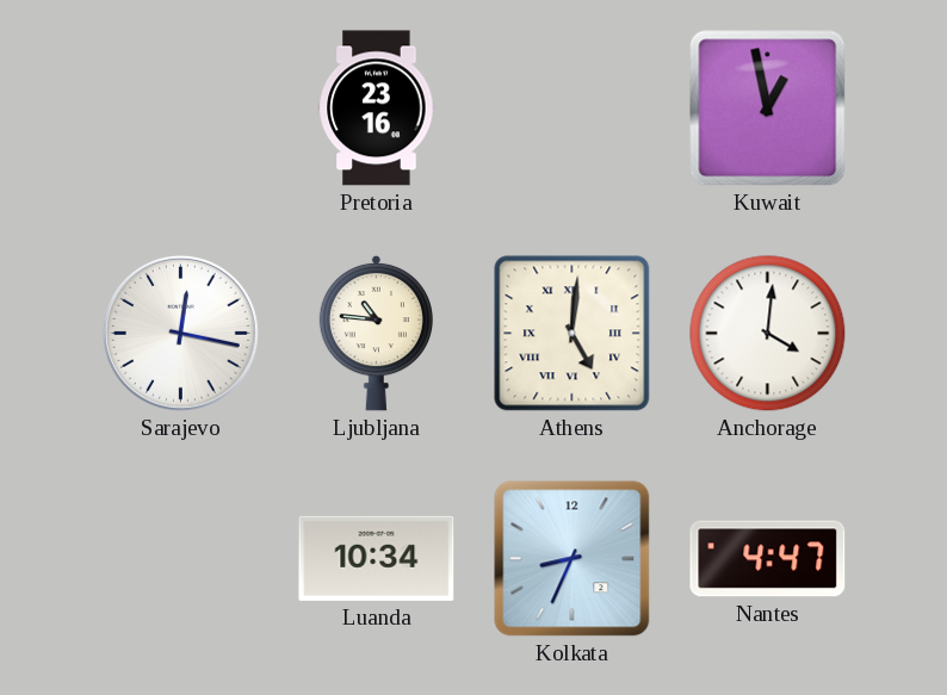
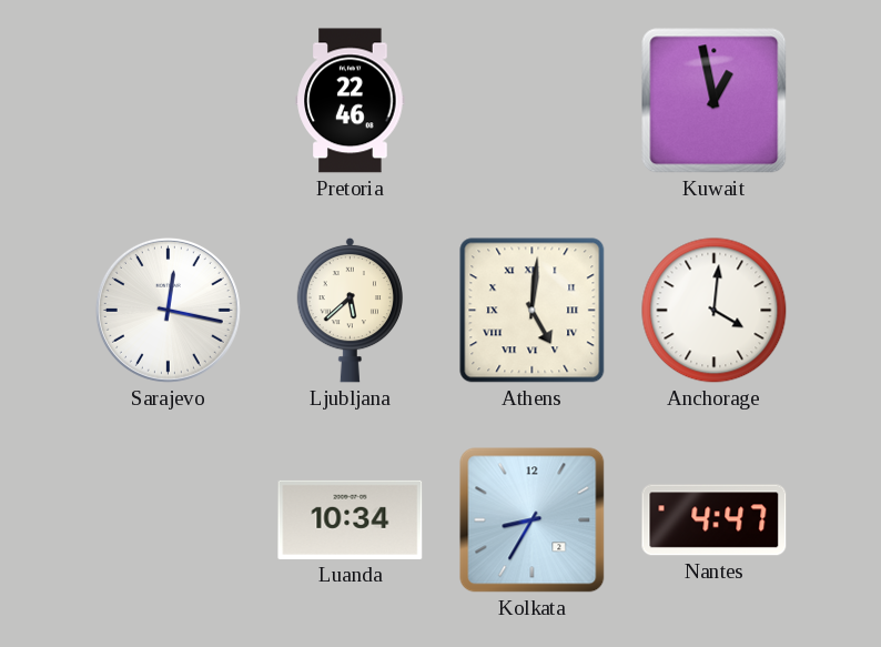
Pretoria: 23:16 -> 22:46
Ljubljana: 10:46 -> 5:38
Kolkata: 8:34 -> 8:35
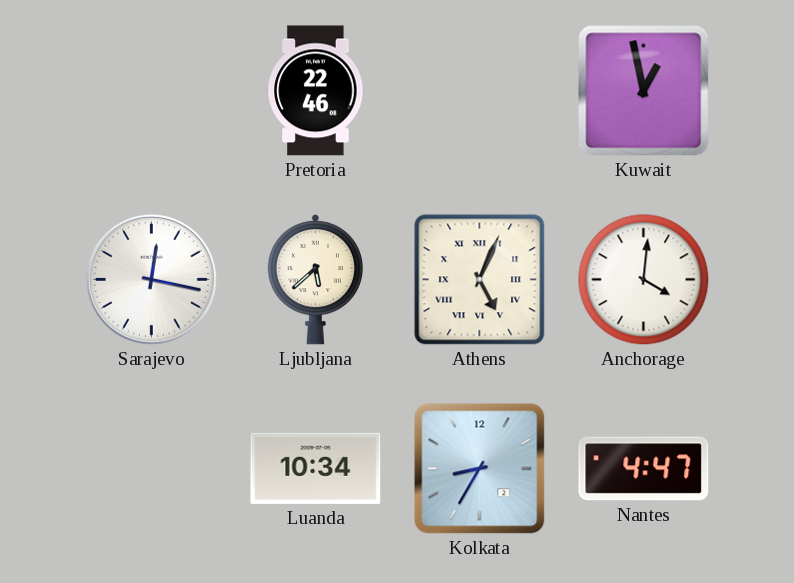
Athens: 5:01 -> 5:04
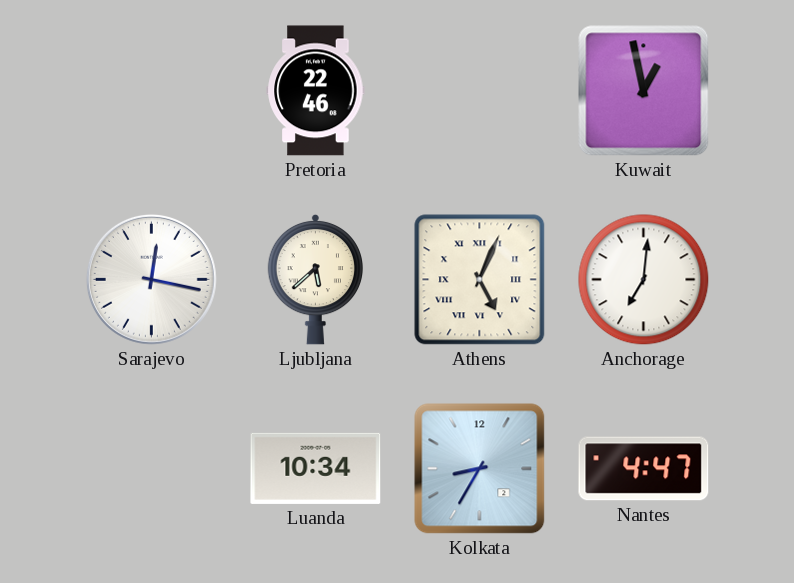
Anchorage: 4:01 -> 7:01
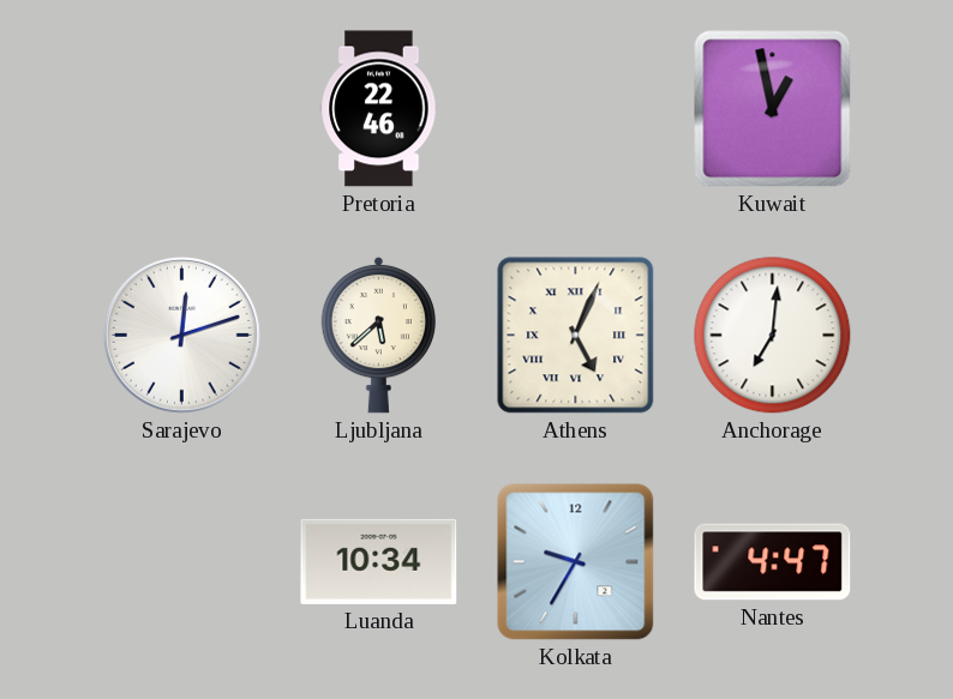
Sarajevo: 12:17 -> 12:12
Kolkata: 8:35 -> 9:35
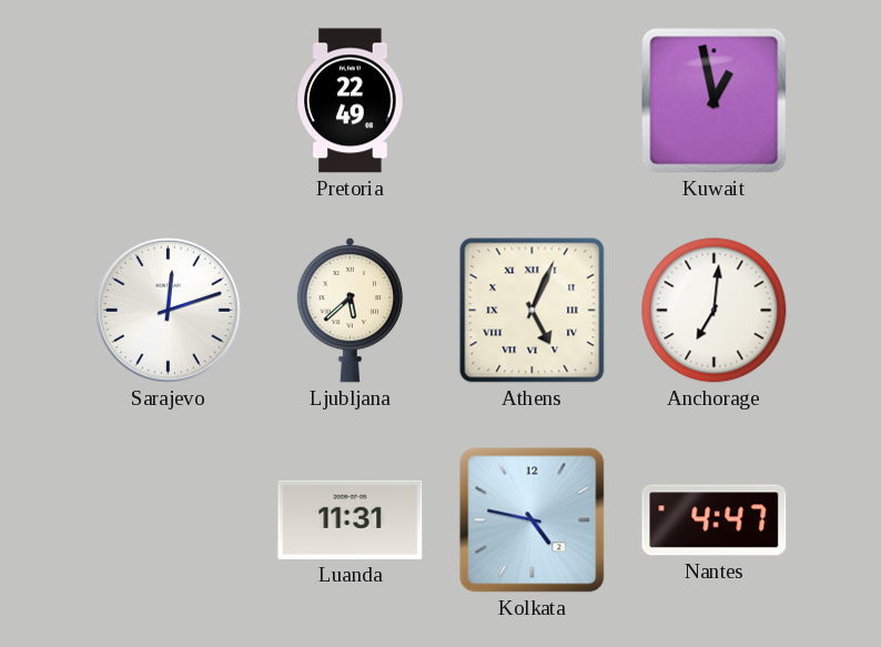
Pretoria: 22:46 -> 22:49
Luanda: 10:34 -> 11:31
Kolkata: 9:35 -> 4:47
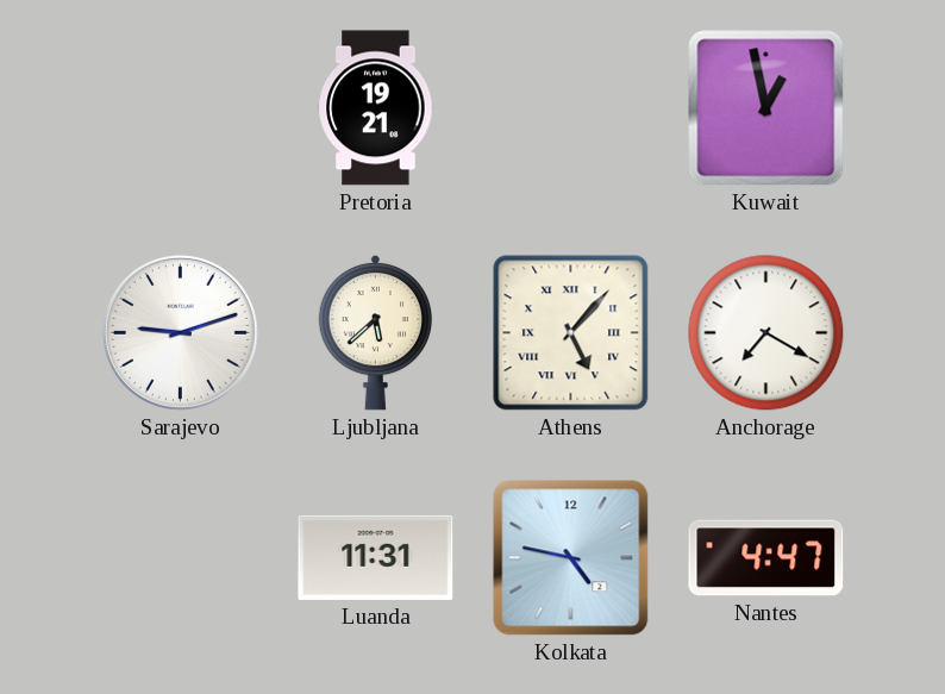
Pretoria: 22:49 -> 19:21
Sarajevo: 12:12 -> 9:12
Athens: 5:04 -> 5:07
Anchorage: 7:01 -> 7:20
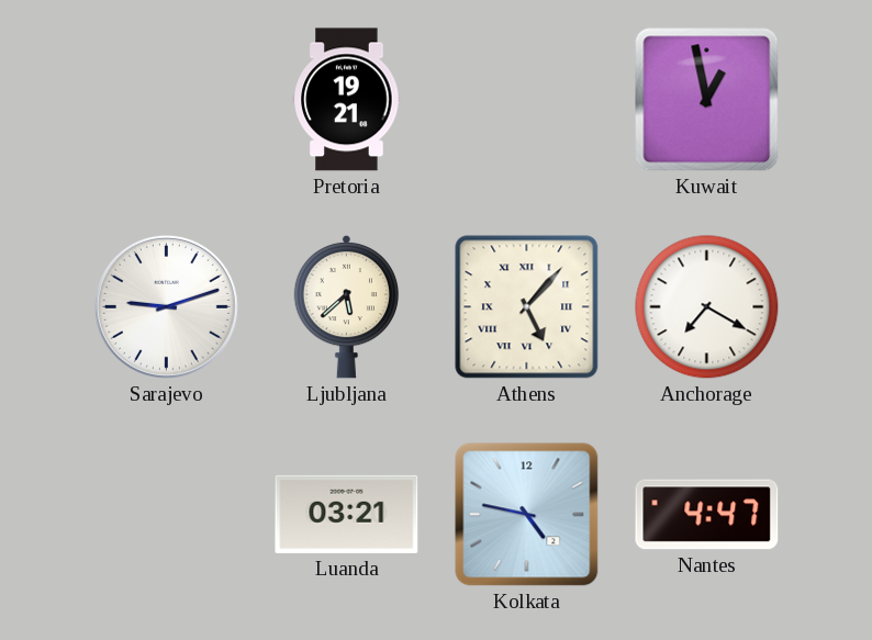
Luanda: 11:31 -> 03:21
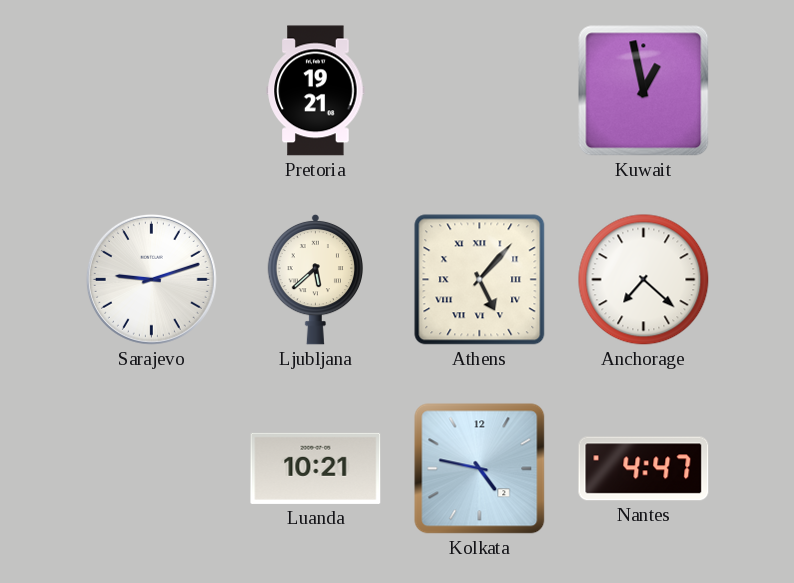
Anchorage: 7:20 -> 7:22
Luanda: 03:21 -> 10:21
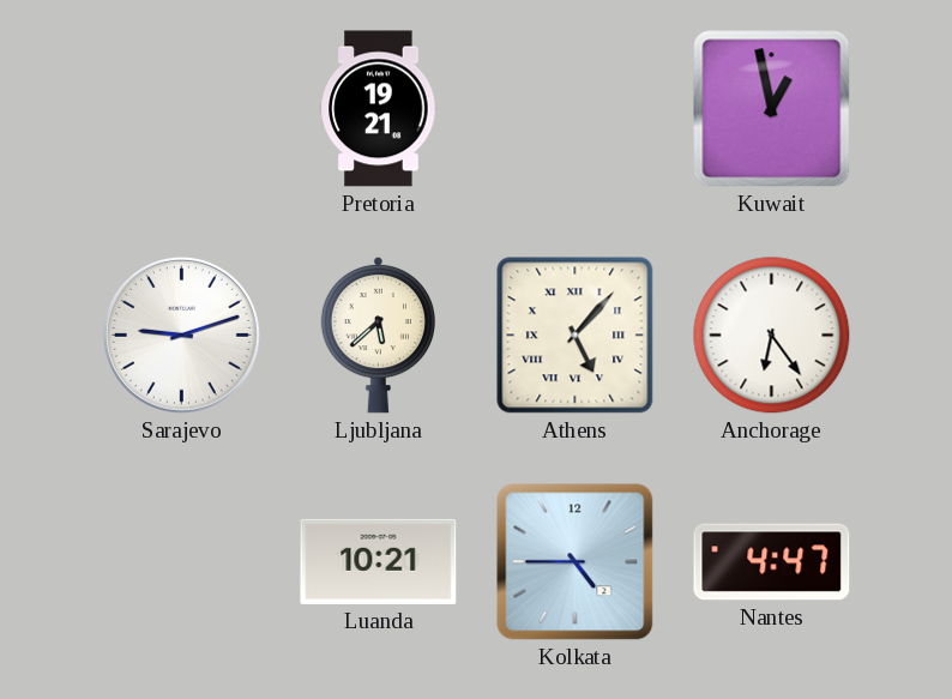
Anchorage: 7:22 -> 6:24
Kolkata: 4:47 -> 4:45
